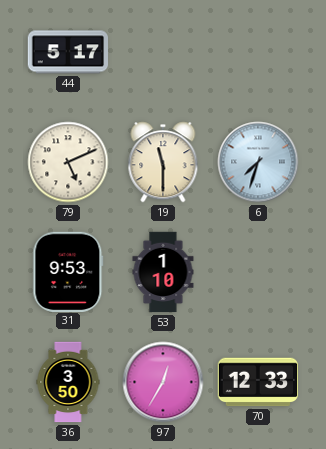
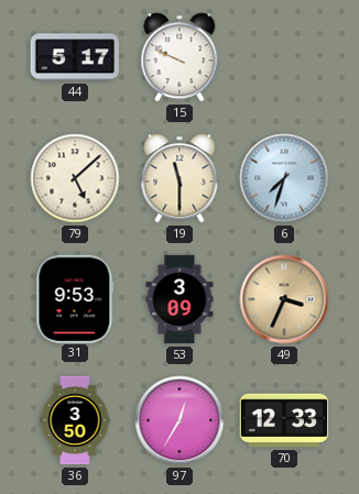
15: none -> 9:49
79: 5:11 -> 5:08
53: 1:10 -> 3:09
49: none -> 3:34
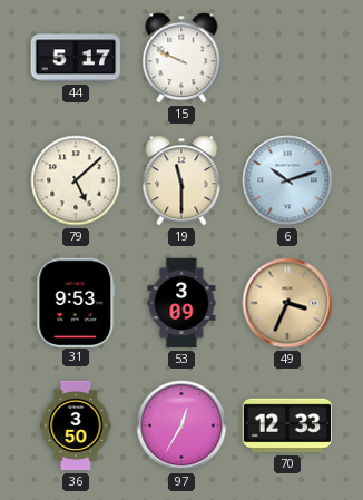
6: 7:33 -> 10:12
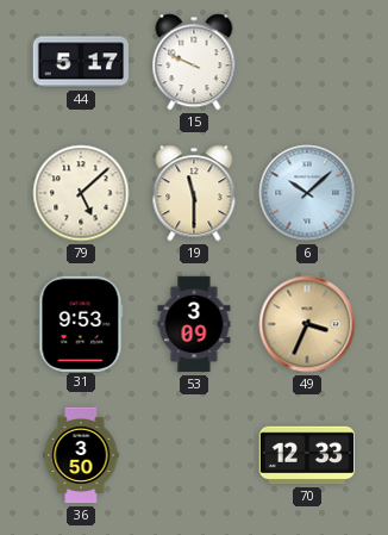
6: 10:12 -> 10:08
97: 12:35 -> none
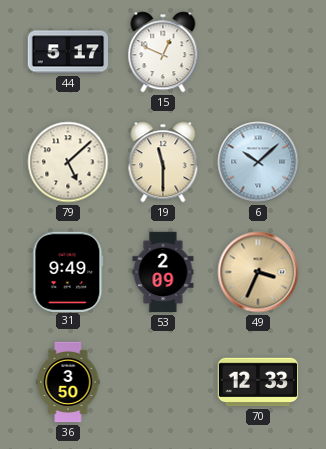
15: 9:49 -> 12:49
31: 9:53 -> 9:49
53: 3:09 -> 2:09
